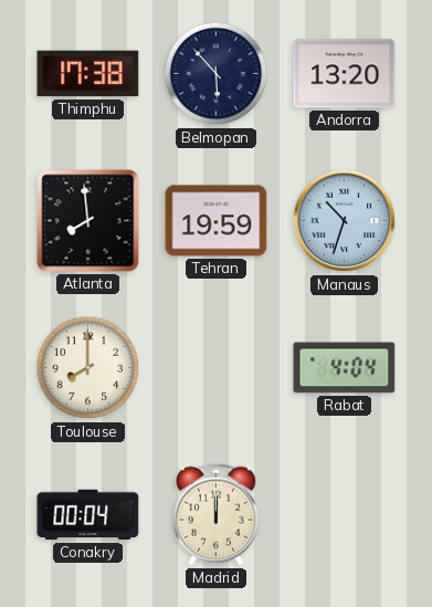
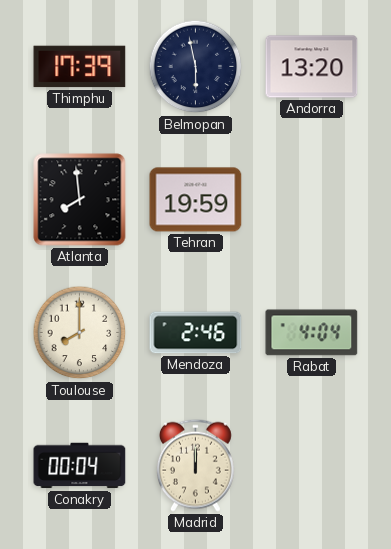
Thimphu: 17:38 -> 17:39
Belmopan: 5:53 -> 5:58
Manaus: 10:33 -> none
Mendoza: none -> 2:46
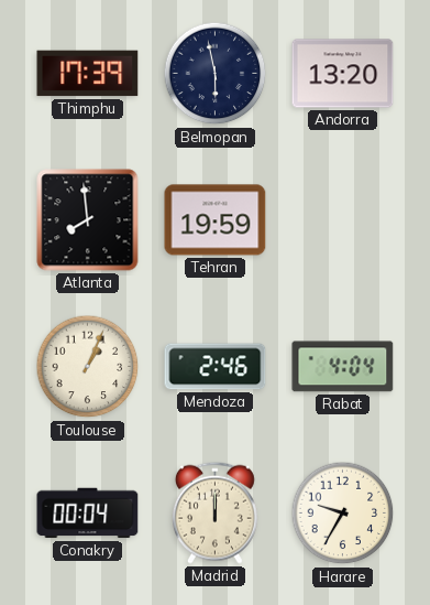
Toulouse: 8:00 -> 1:04
Harare: none -> 9:35
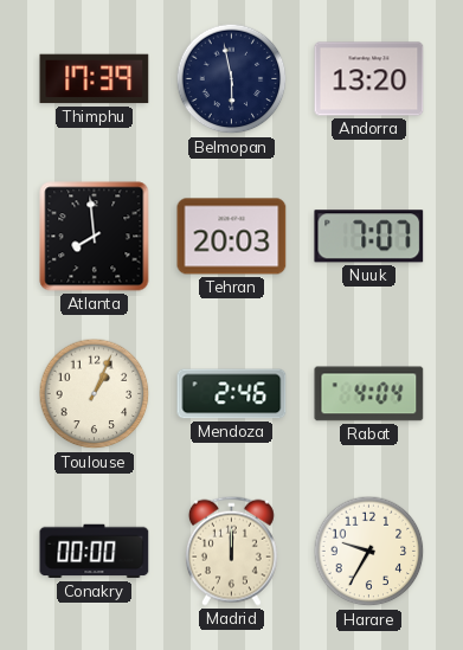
Tehran: 19:59 -> 20:03
Nuuk: none -> 7:07
Conakry: 00:04 -> 00:00
